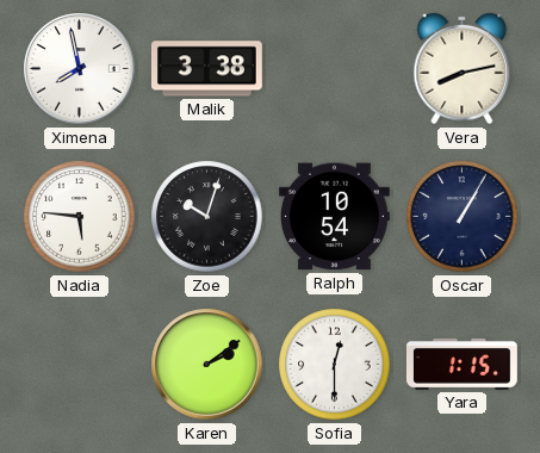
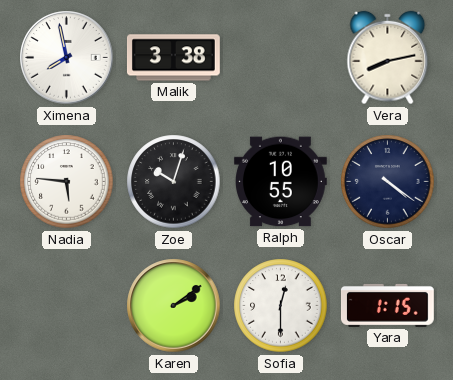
Ralph: 10:54 -> 10:55
Oscar: 1:05 -> 4:21
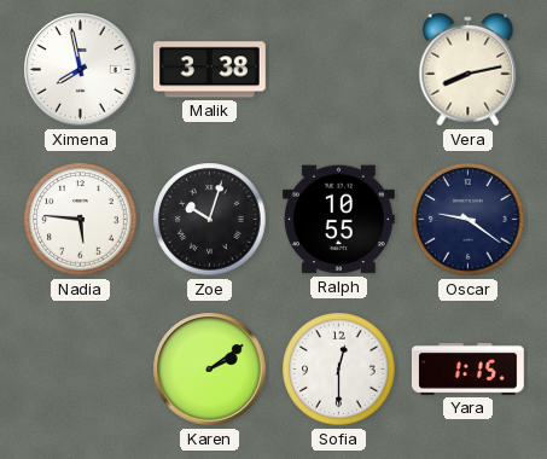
Oscar: 4:21 -> 9:21
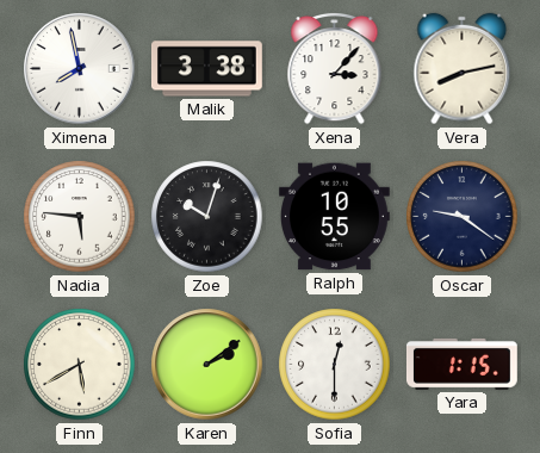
Xena: none -> 3:07
Finn: none -> 5:40
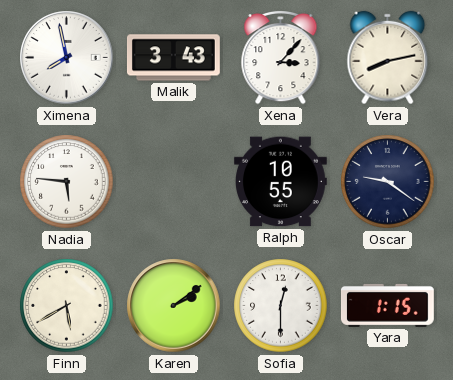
Malik: 3:38 -> 3:43
Zoe: 10:03 -> none
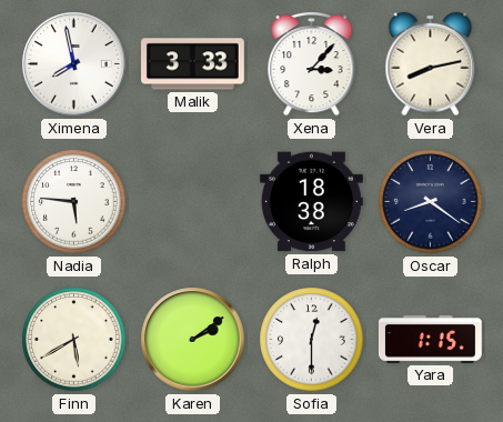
Malik: 3:43 -> 3:33
Ralph: 10:55 -> 18:38
Oscar: 9:21 -> 8:21
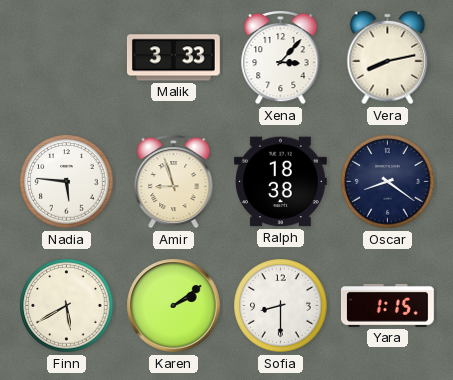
Ximena: 7:58 -> none
Amir: none -> 8:57
Sofia: 12:30 -> 8:30
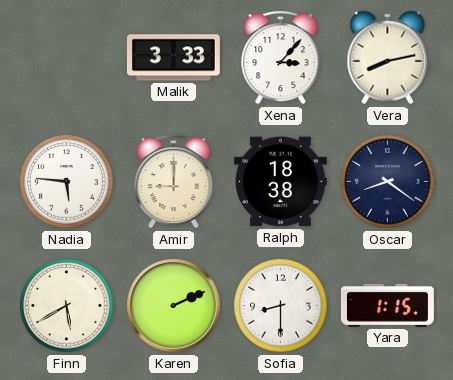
Amir: 8:57 -> 9:00
Karen: 2:09 -> 2:11
